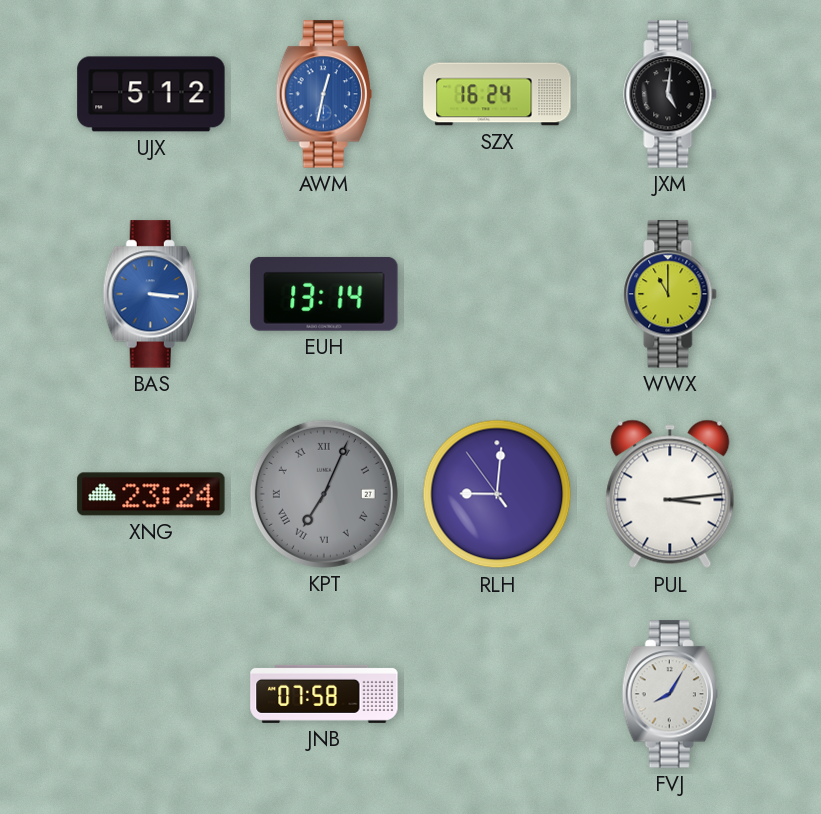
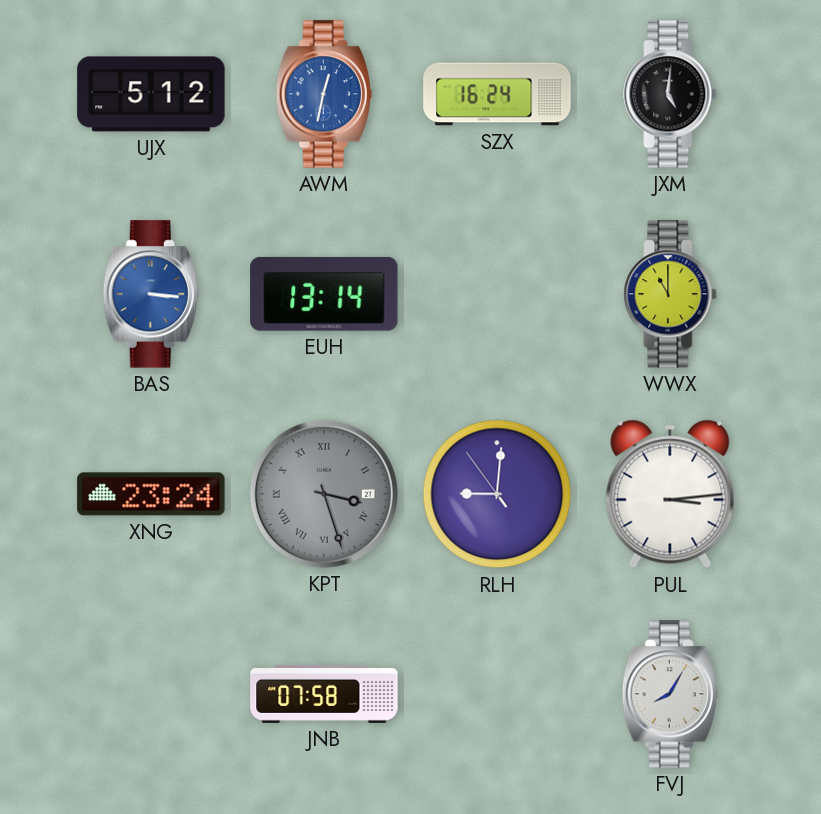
KPT: 7:04 -> 3:27
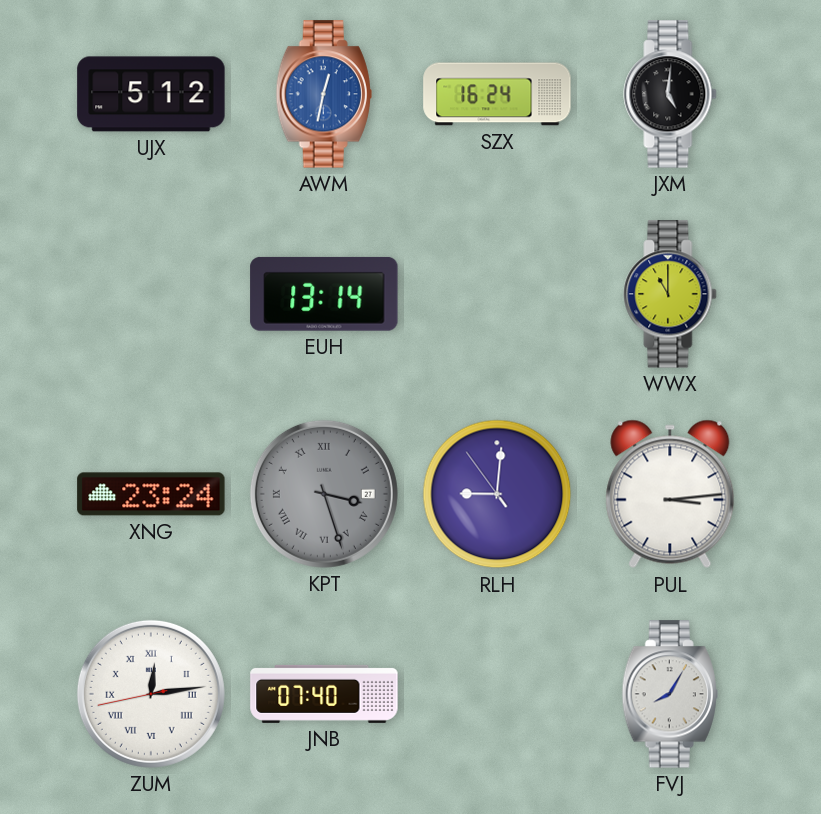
BAS: 3:16 -> none
ZUM: none -> 12:13
JNB: 07:58 -> 07:40
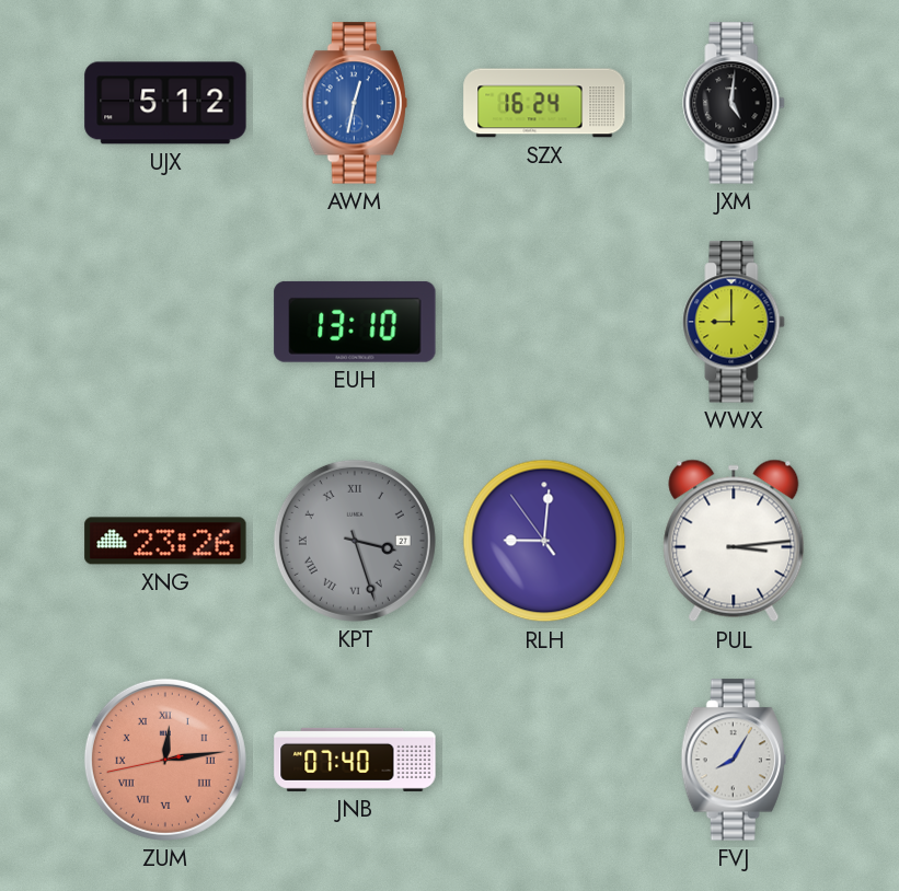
EUH: 13:14 -> 13:10
WWX: 11:00 -> 9:00
XNG: 23:24 -> 23:26
ZUM dial: white -> salmon
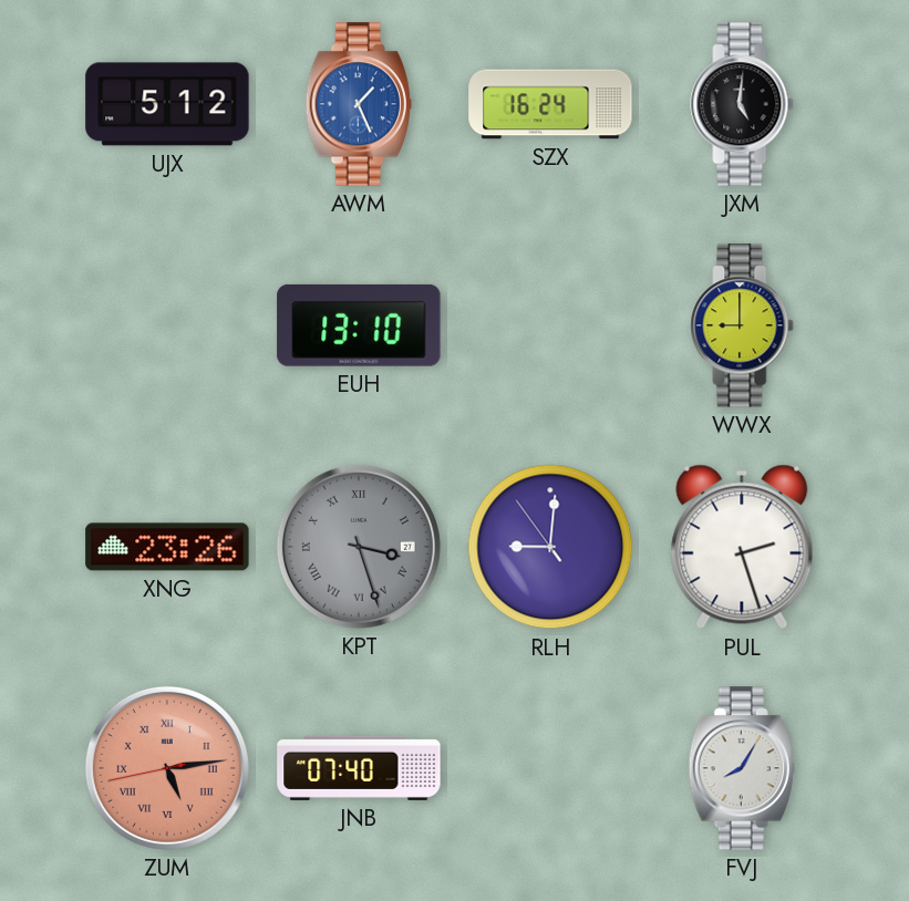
AWM: 12:32 -> 1:26
PUL: 3:14 -> 2:27
ZUM: 12:13 -> 5:13
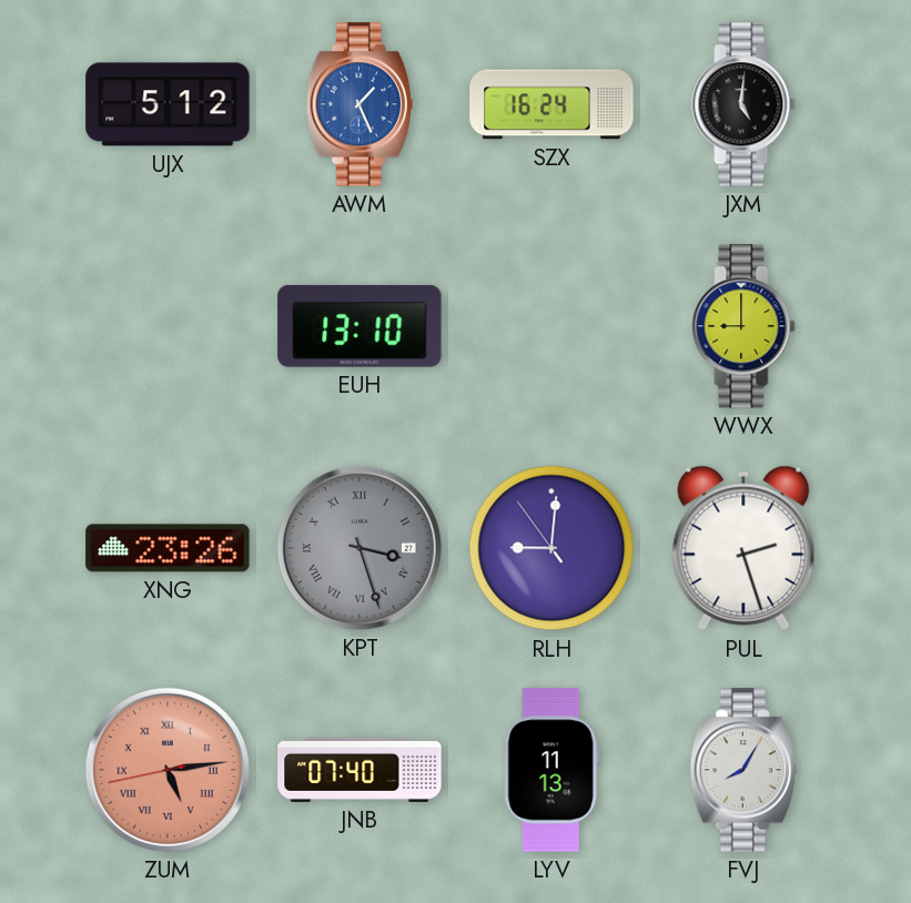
LYV: none -> 11:13
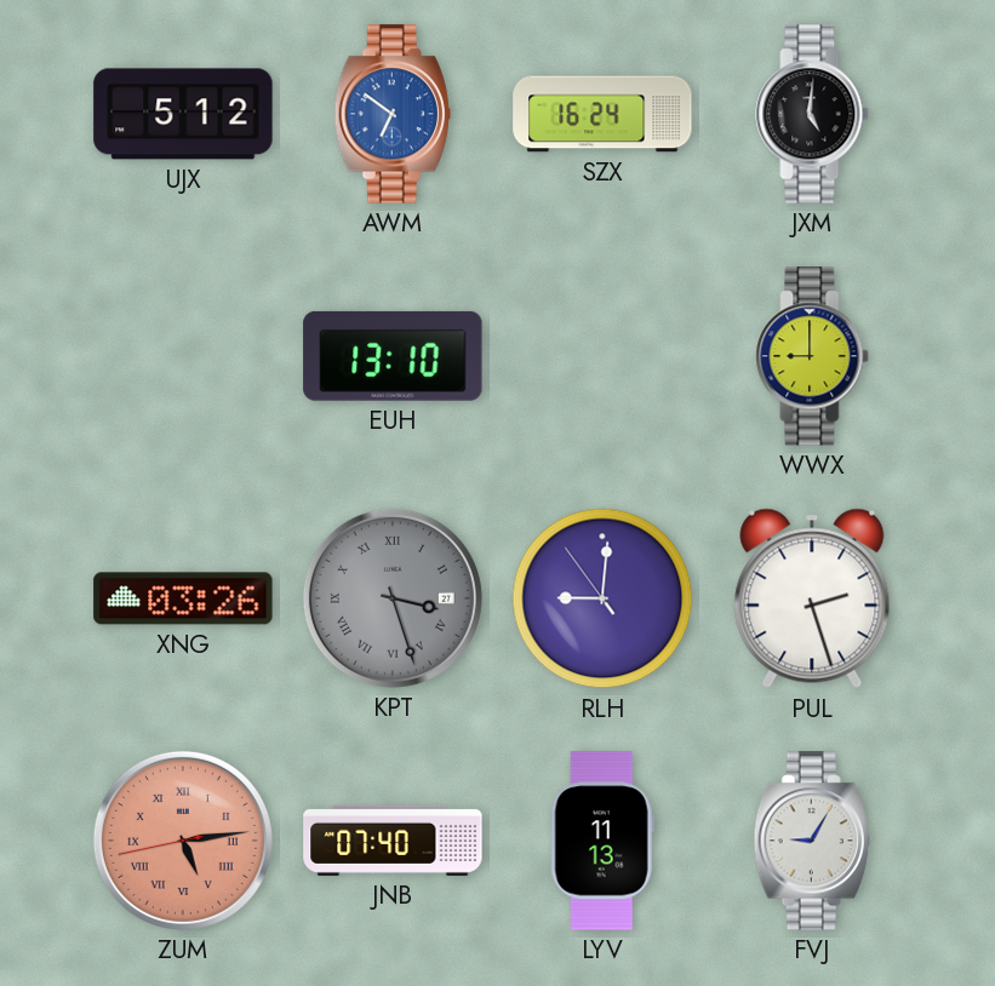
AWM: 1:26 -> 6:51
XNG: 23:26 -> 03:26
FVJ: 8:05 -> 9:05
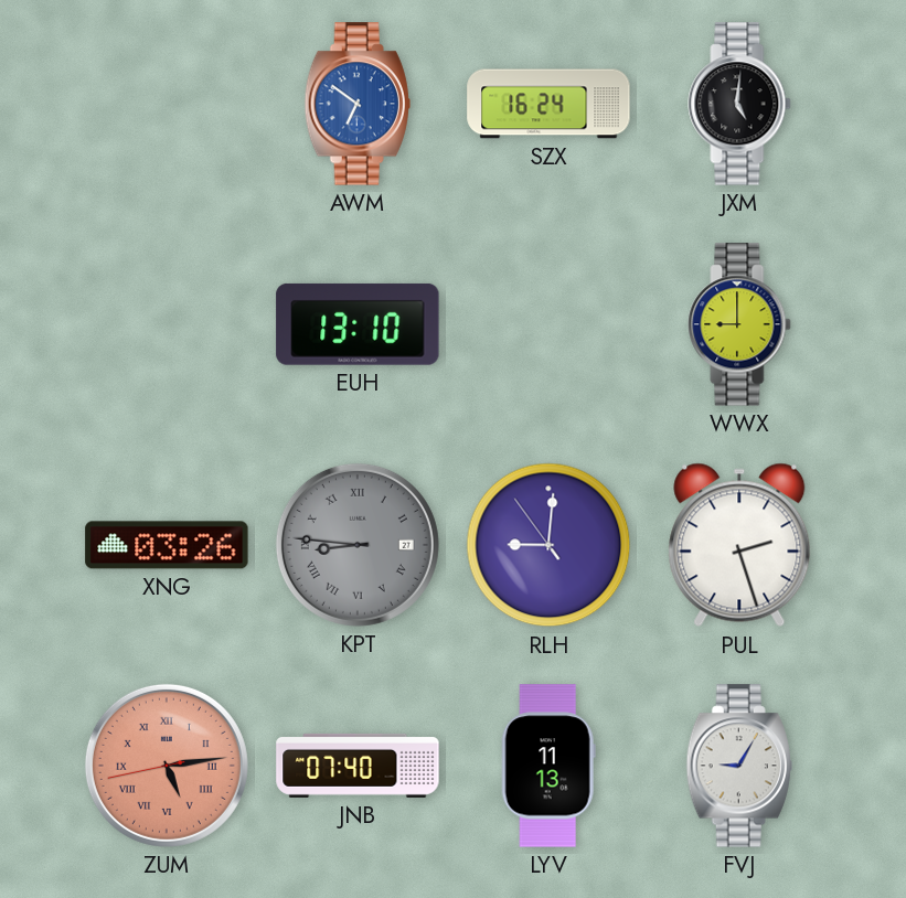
UJX: 5:12 -> none
KPT: 3:27 -> 8:46
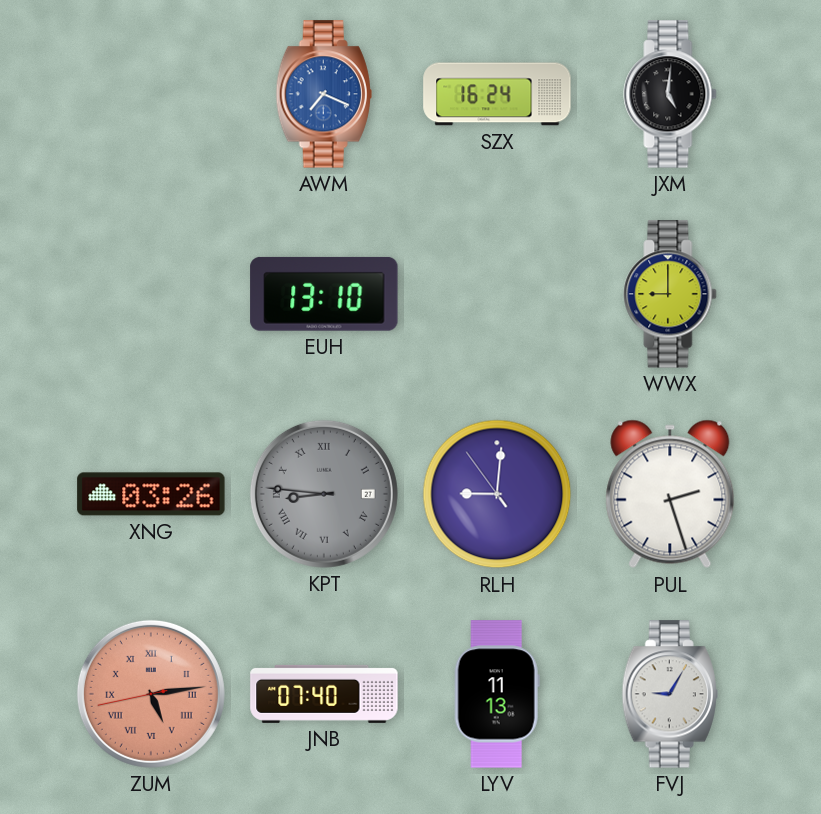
AWM: 6:51 -> 7:19
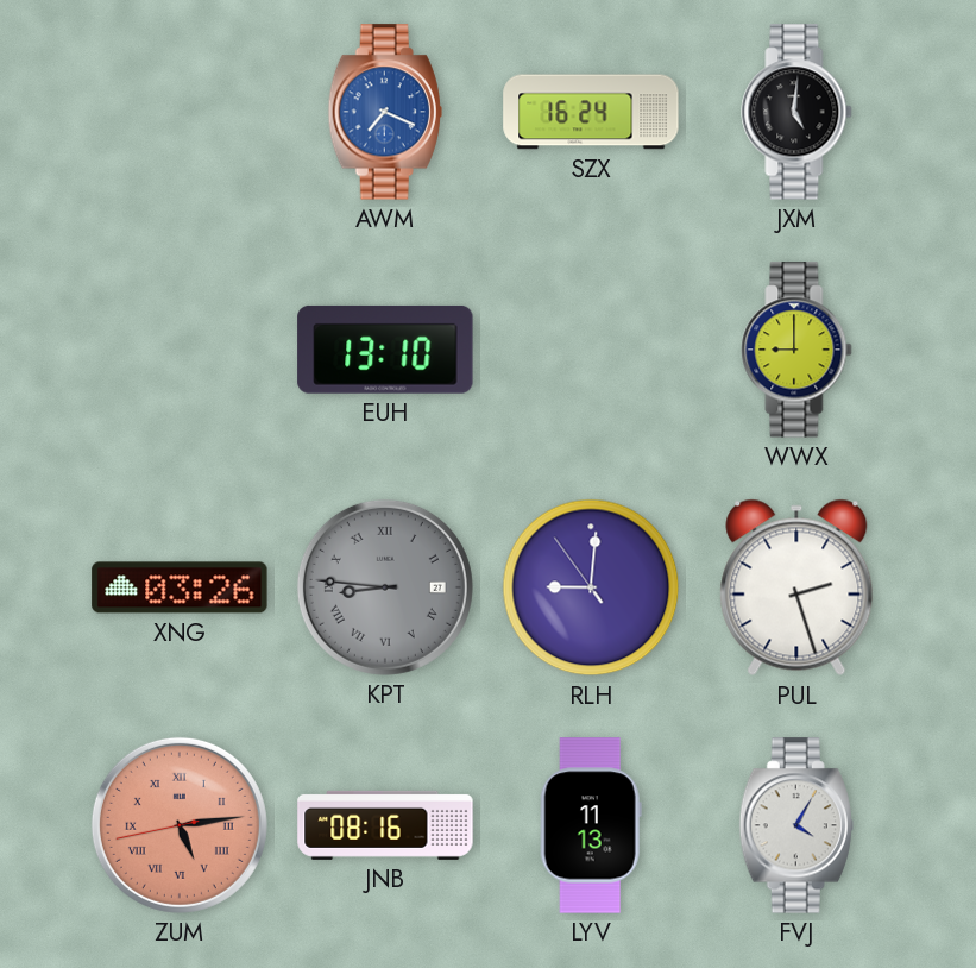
JNB: 07:40 -> 08:16
FVJ: 9:05 -> 4:05
